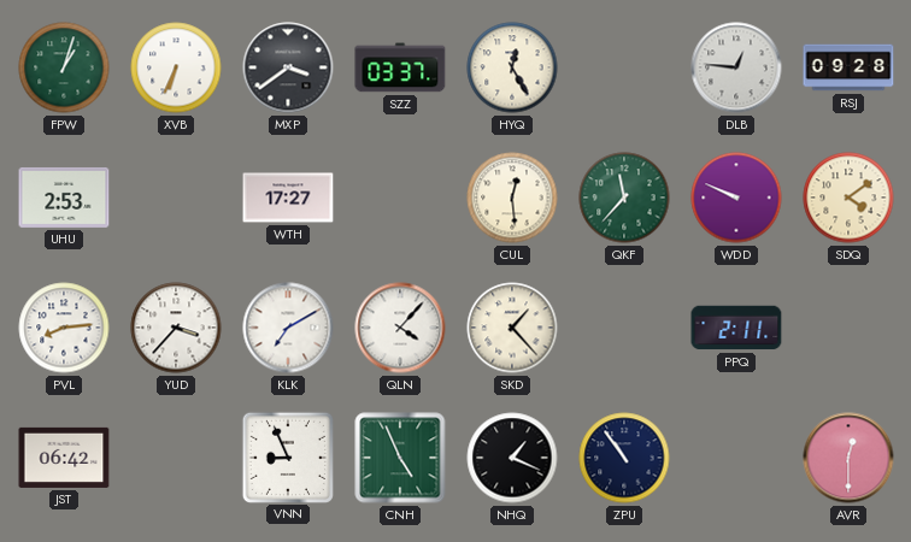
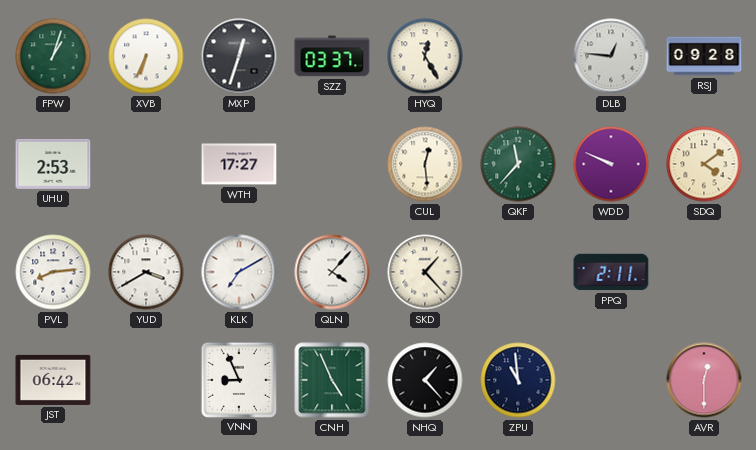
MXP: 3:39 -> 12:33
YUD: 3:37 -> 3:40
NHQ: 1:19 -> 1:23
ZPU: 10:54 -> 10:59
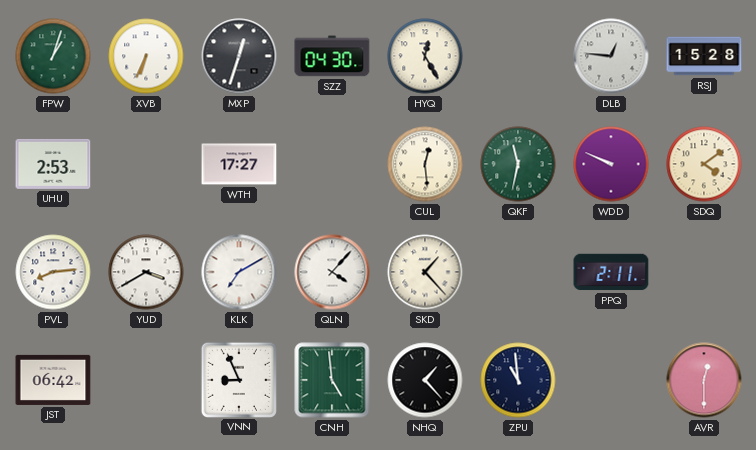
SZZ: 03:37 -> 04:30
RSJ: 09:28 -> 15:28
QKF: 11:37 -> 11:32
CNH: 4:56 -> 4:59
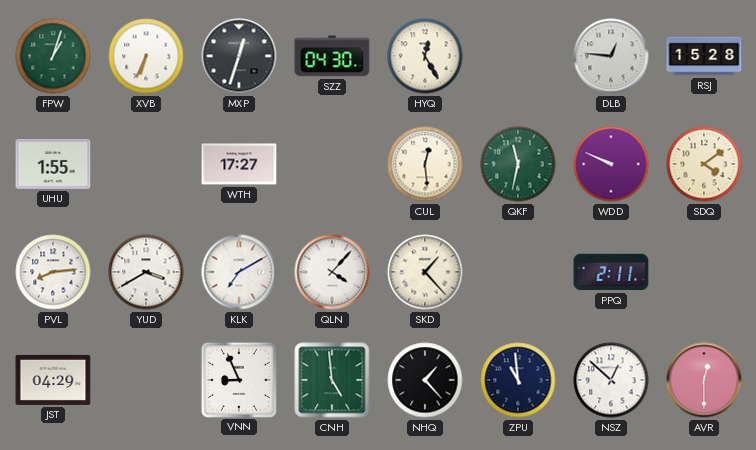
UHU: 2:53 -> 1:55
JST: 06:42 -> 04:29
NSZ: none -> 12:52
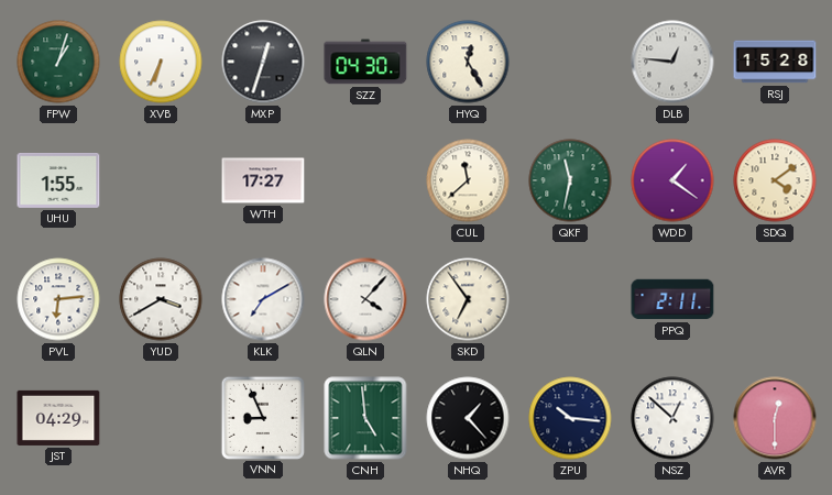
CUL: 12:29 -> 11:38
WDD: 9:49 -> 1:21
PVL: 8:14 -> 6:14
SKD: 1:23 -> 6:54
ZPU: 10:59 -> 10:16
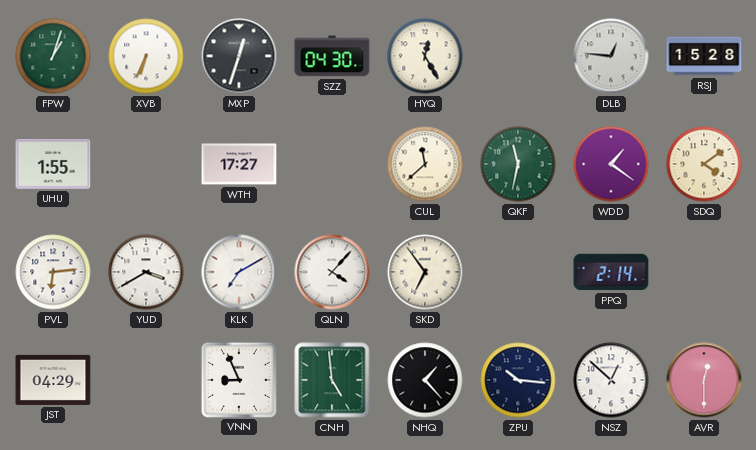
PPQ: 2:11 -> 2:14
